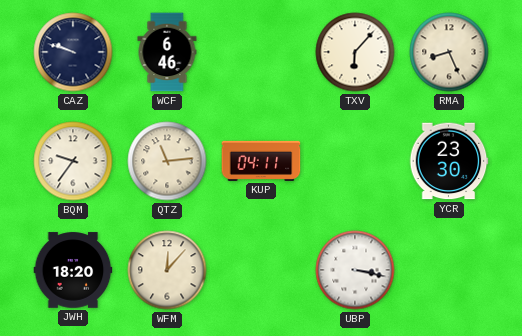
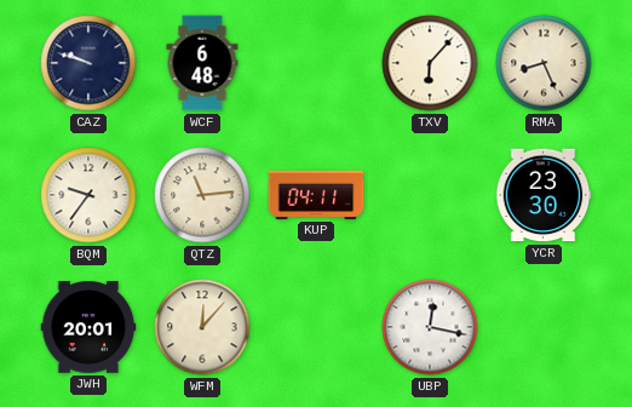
WCF: 6:46 -> 6:48
JWH: 18:20 -> 20:01
UBP: 3:17 -> 12:17
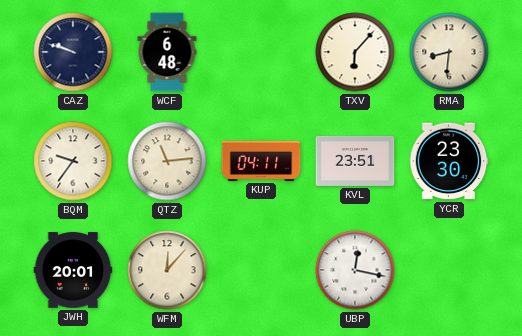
RMA: 8:26 -> 8:31
KVL: none -> 23:51
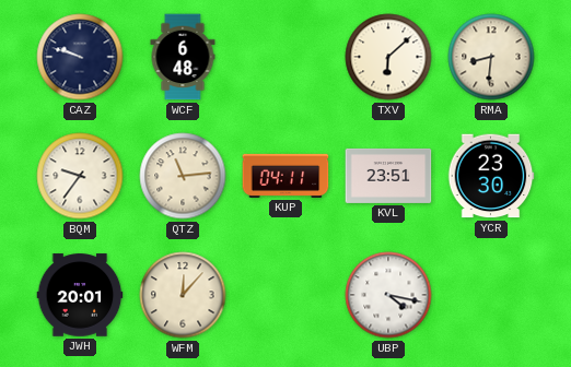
TXV: 6:07 -> 6:08
UBP: 12:17 -> 4:17
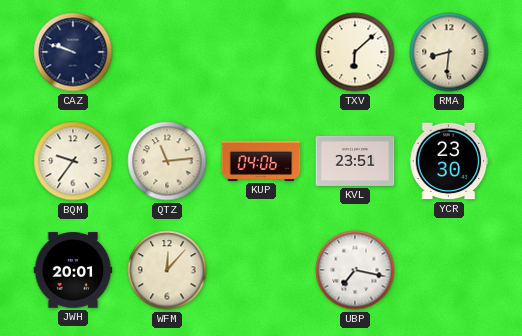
WCF: 6:48 -> none
KUP: 04:11 -> 04:06
UBP: 4:17 -> 7:17
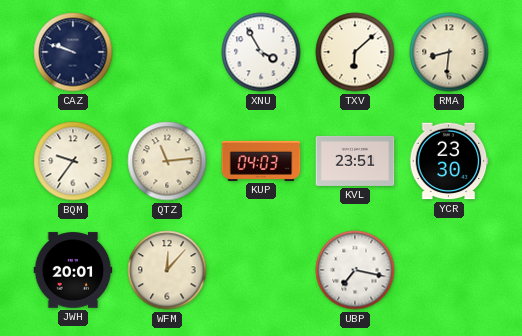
XNU: none -> 3:55
KUP: 04:06 -> 04:03
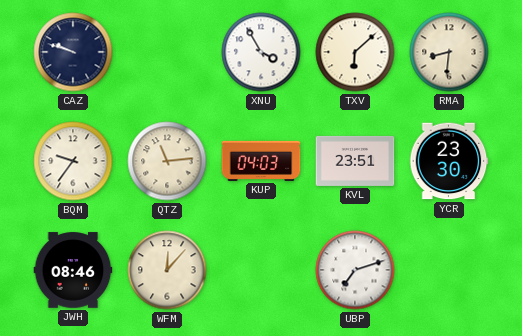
JWH: 20:01 -> 08:46
UBP: 7:17 -> 7:12
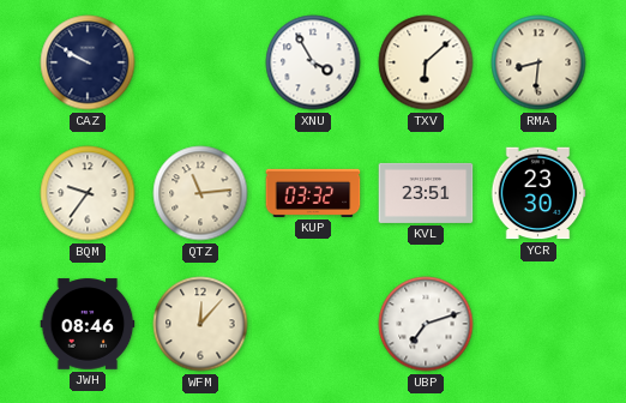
CAZ: 9:48 -> 9:50
KUP: 04:03 -> 03:32
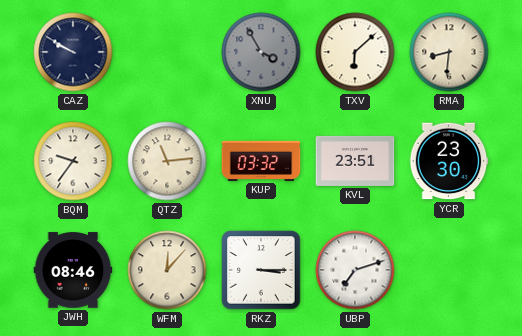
XNU dial: white -> grey
RKZ: none -> 3:15
